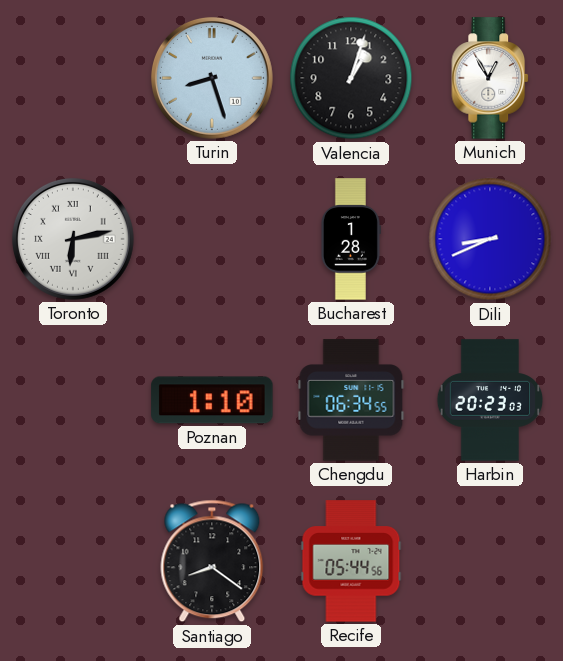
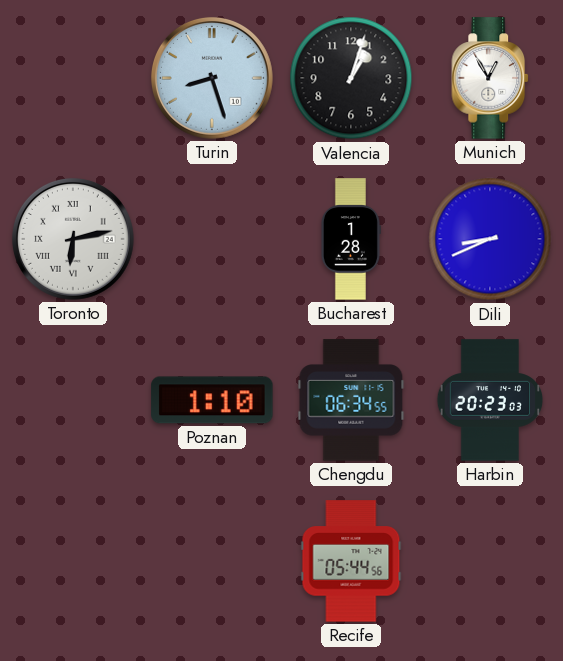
Santiago: 8:21 -> none
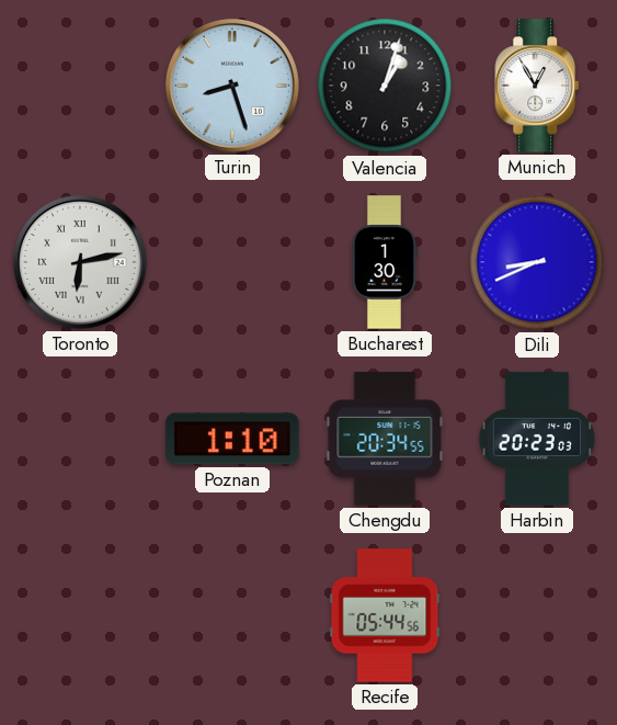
Bucharest: 1:28 -> 1:30
Chengdu: 06:34 -> 20:34
